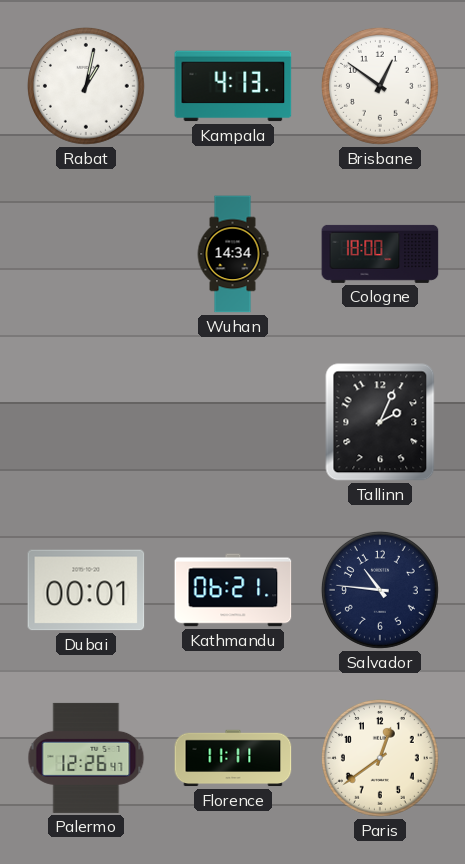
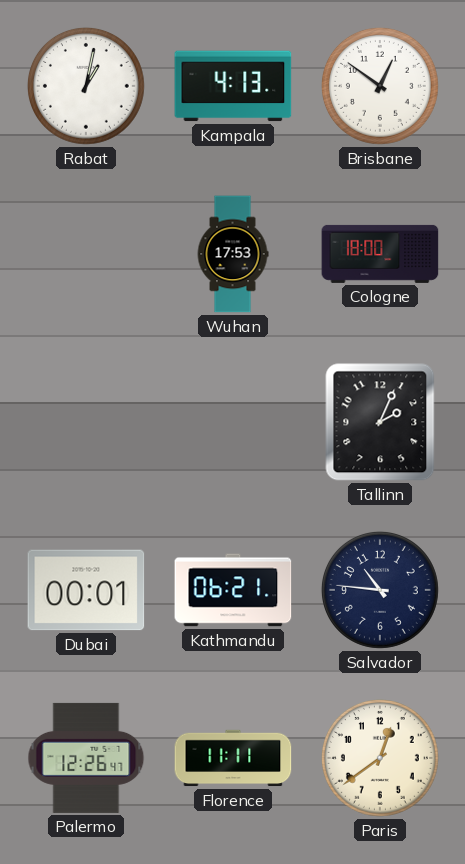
Wuhan: 14:34 -> 17:53
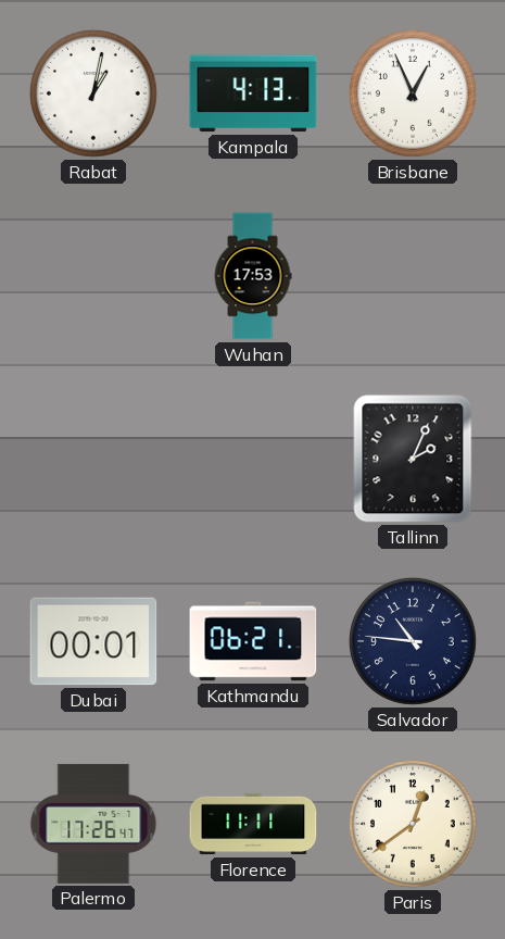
Brisbane: 12:51 -> 12:56
Cologne: 18:00 -> none
Palermo: 12:26 -> 17:26
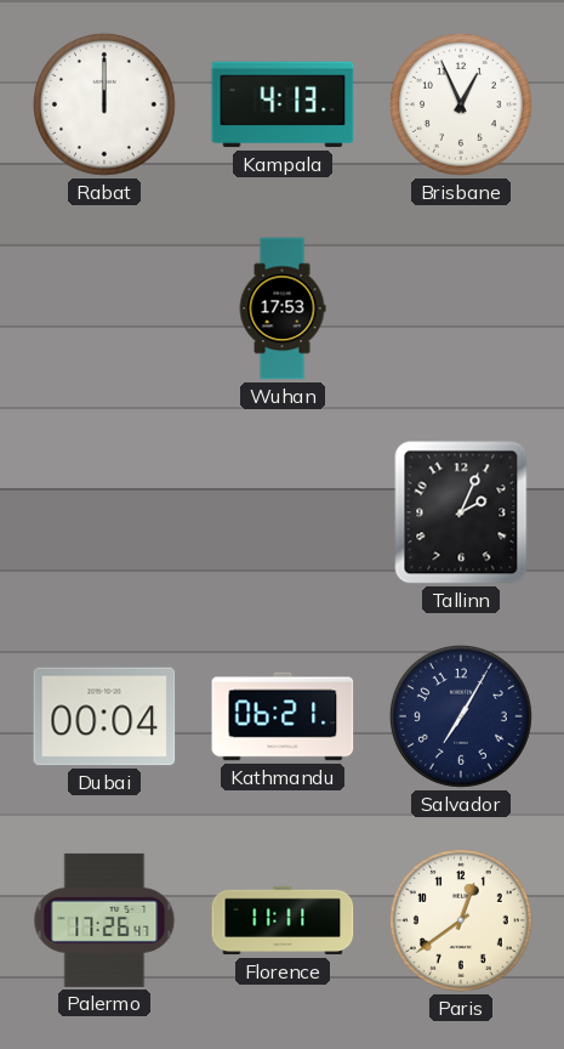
Rabat: 1:02 -> 12:00
Dubai: 00:01 -> 00:04
Salvador: 10:46 -> 7:05
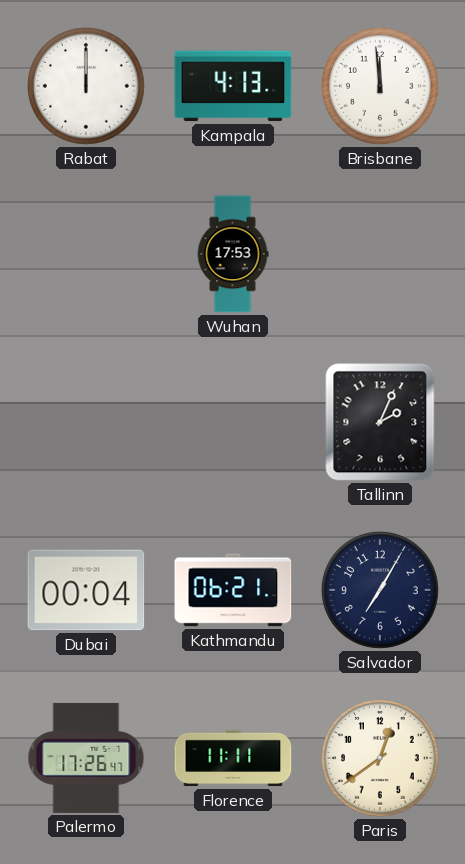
Brisbane: 12:56 -> 11:59
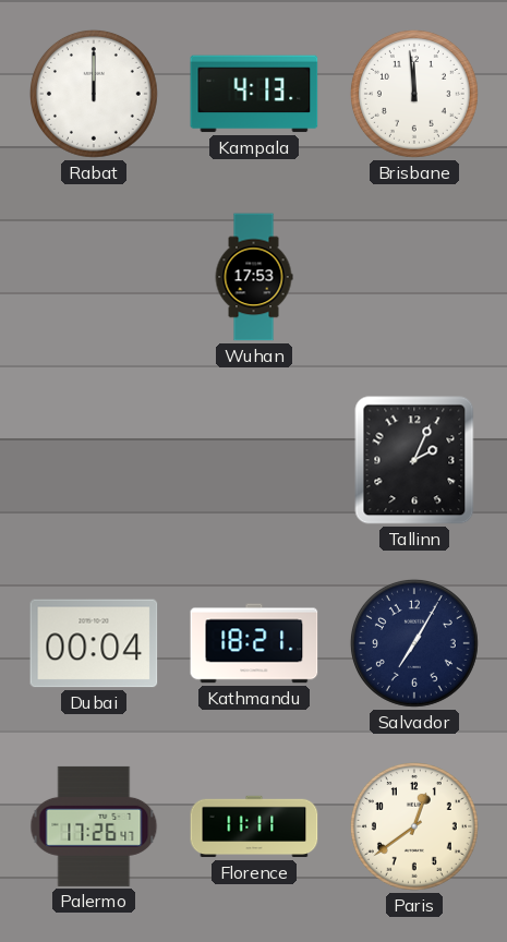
Kathmandu: 06:21 -> 18:21
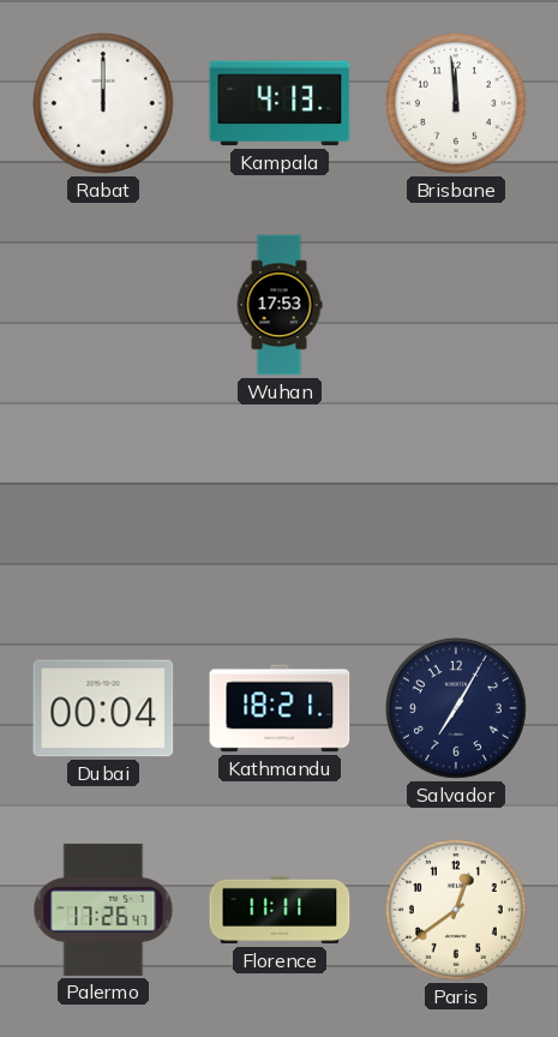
Tallinn: 2:04 -> none
